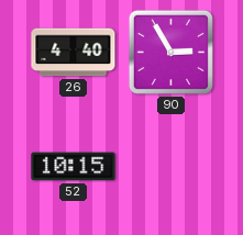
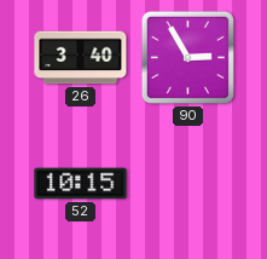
26: 4:40 -> 3:40
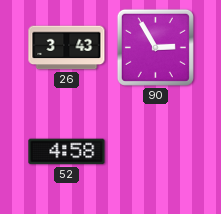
26: 3:40 -> 3:43
52: 10:15 -> 4:58
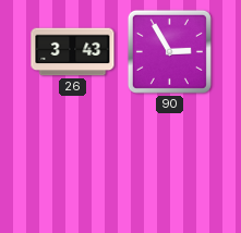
52: 4:58 -> none
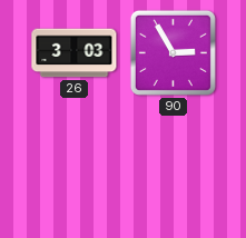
26: 3:43 -> 3:03
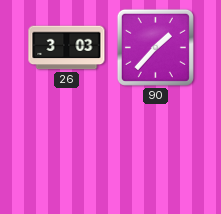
90: 2:55 -> 1:37
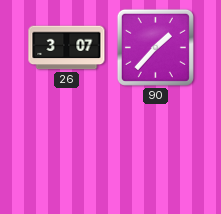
26: 3:03 -> 3:07
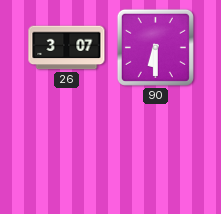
90: 1:37 -> 6:30
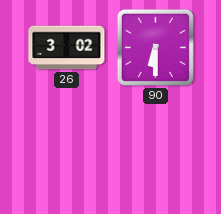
26: 3:07 -> 3:02
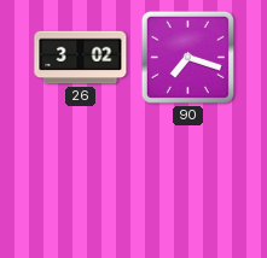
90: 6:30 -> 7:18
